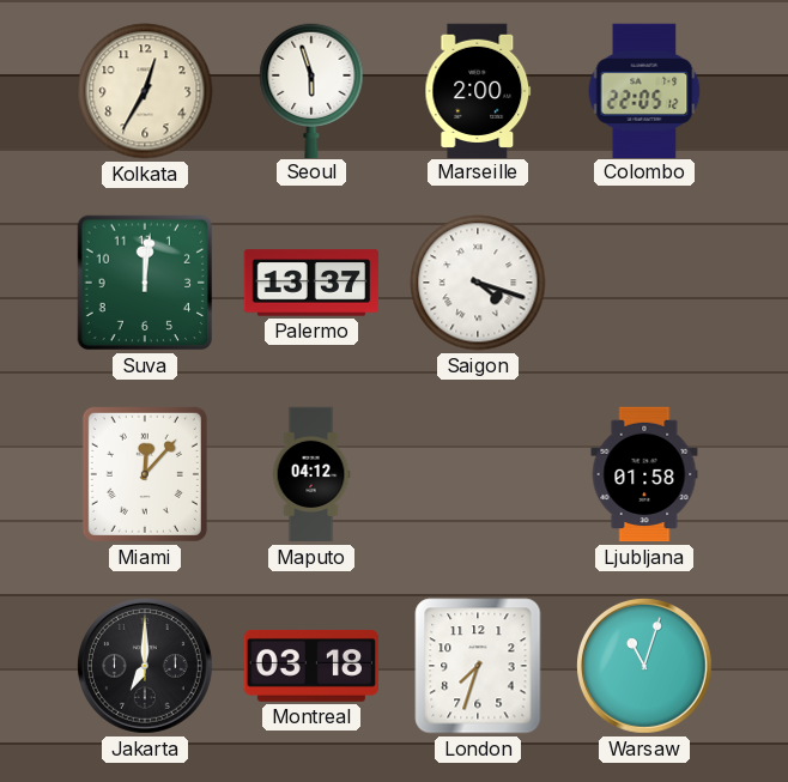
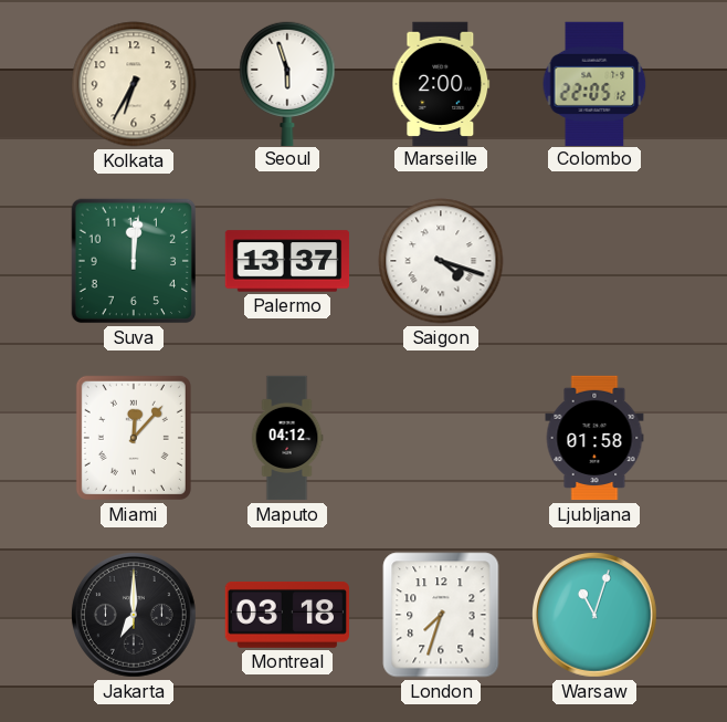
Kolkata: 12:35 -> 6:35
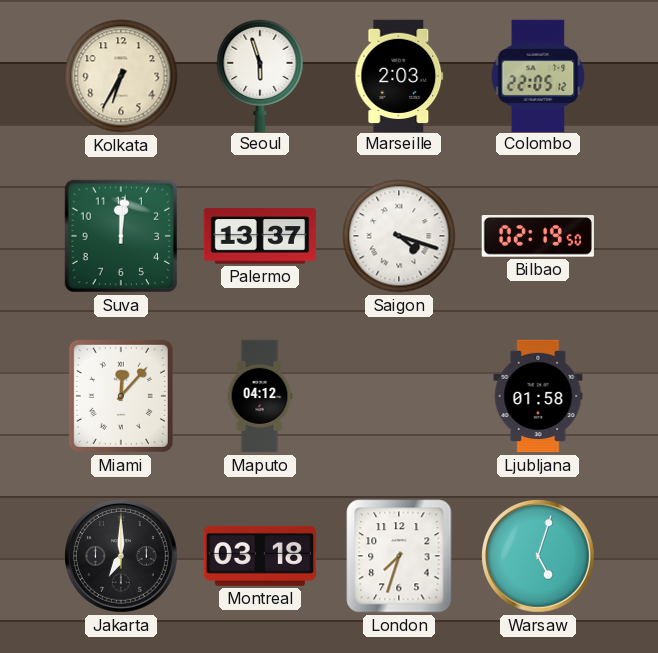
Marseille: 2:00 -> 2:03
Bilbao: none -> 02:19
Warsaw: 11:03 -> 5:03
